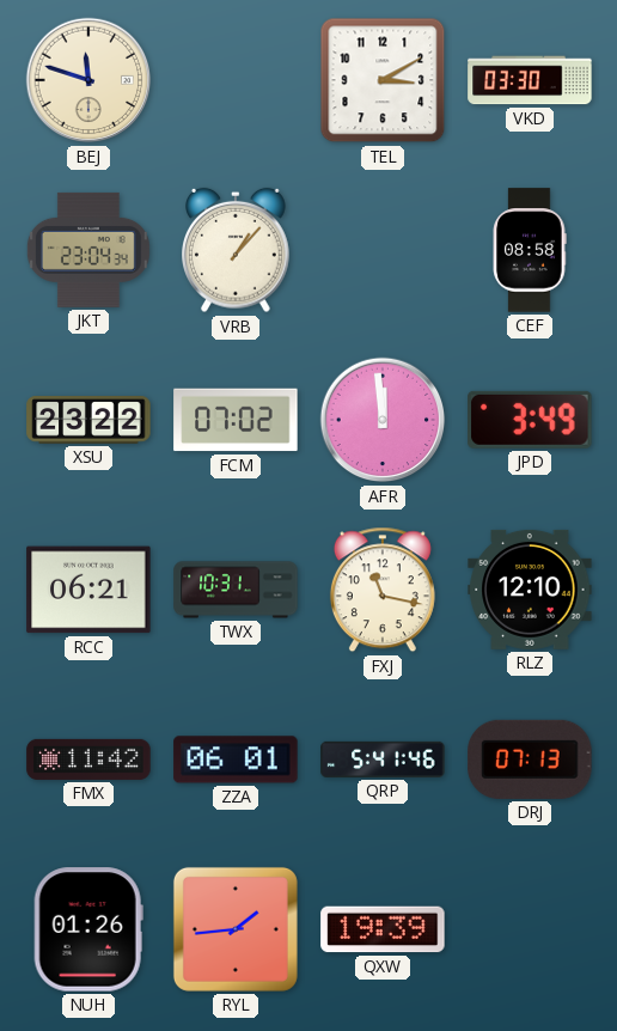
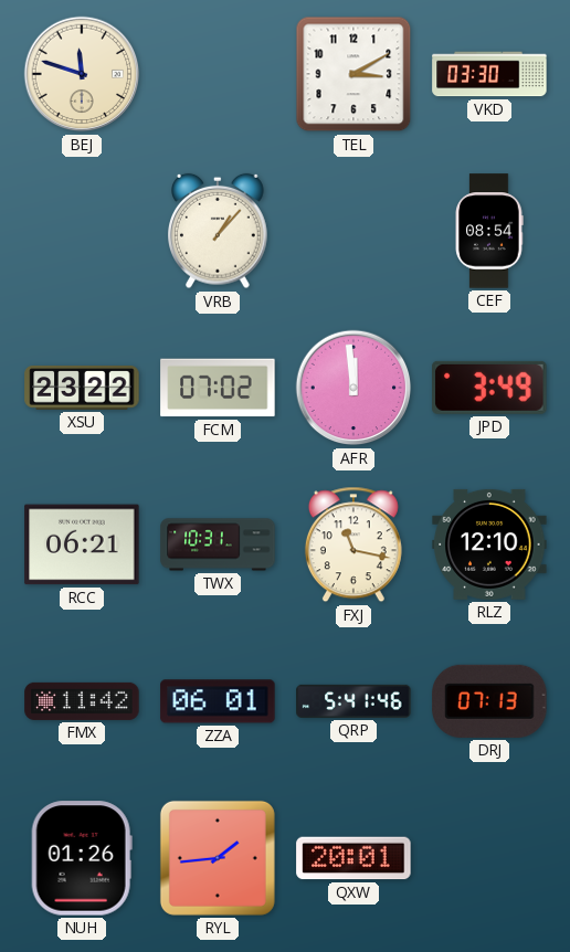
JKT: 23:04 -> none
CEF: 08:58 -> 08:54
QXW: 19:39 -> 20:01
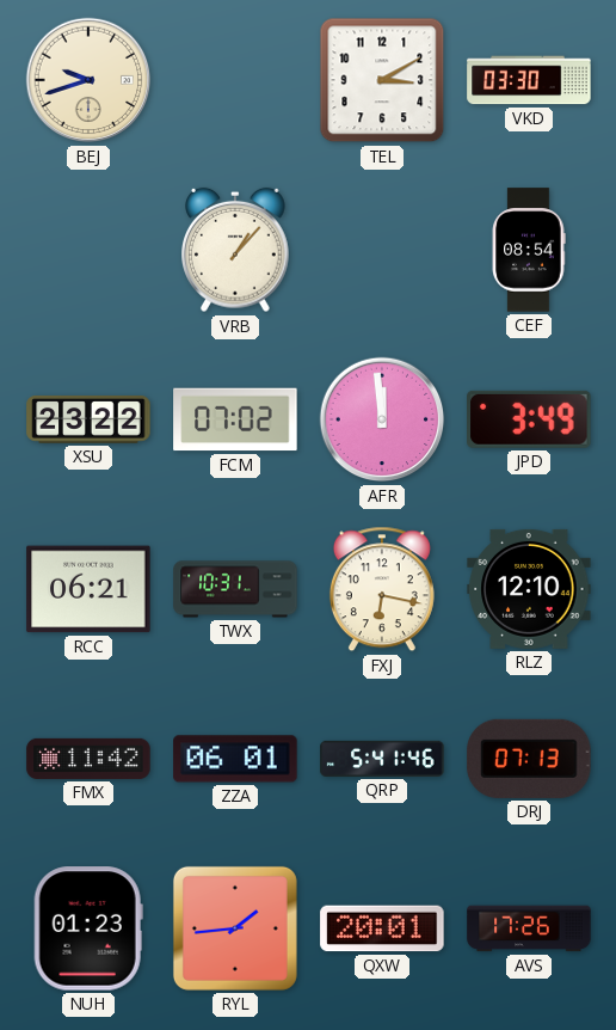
BEJ: 11:48 -> 9:42
FXJ: 11:17 -> 6:17
NUH: 01:26 -> 01:23
AVS: none -> 17:26
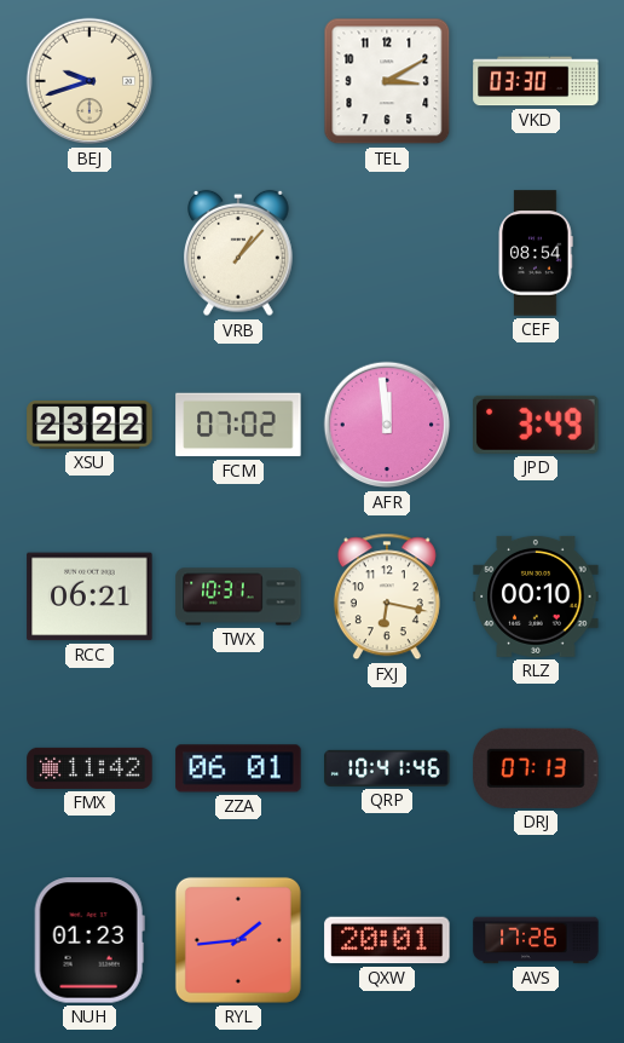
RLZ: 12:10 -> 00:10
QRP: 5:41 -> 10:41
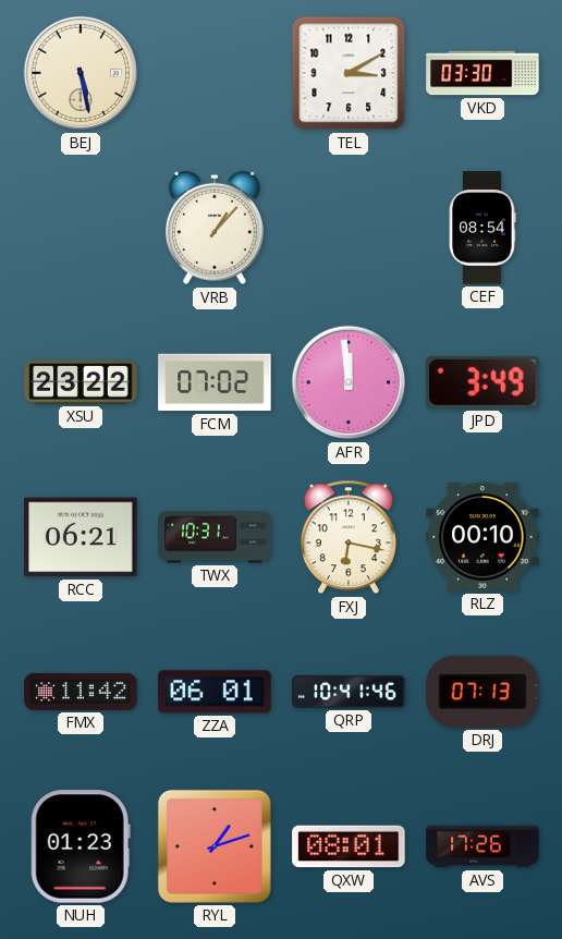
BEJ: 9:42 -> 5:28
RYL: 1:44 -> 1:12
QXW: 20:01 -> 08:01
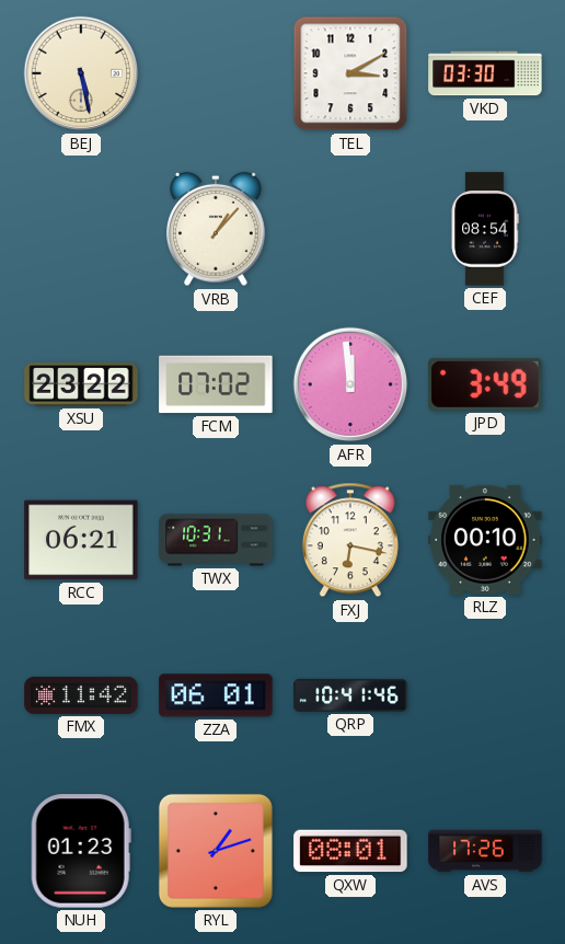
DRJ: 07:13 -> none
